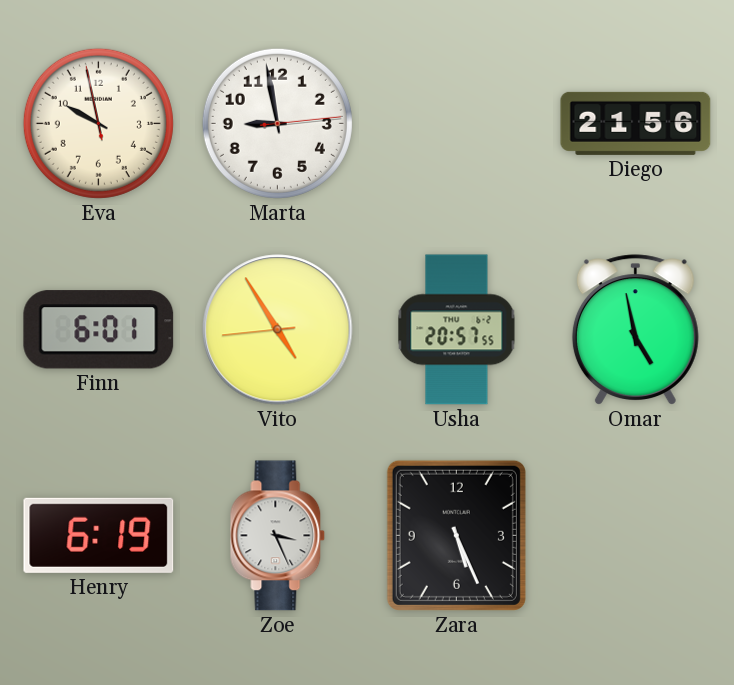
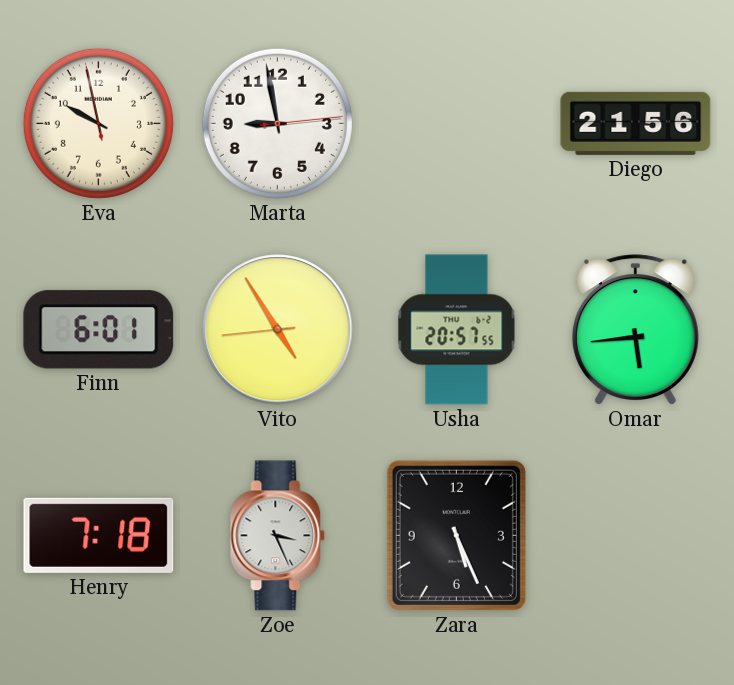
Omar: 4:58 -> 5:44
Henry: 6:19 -> 7:18
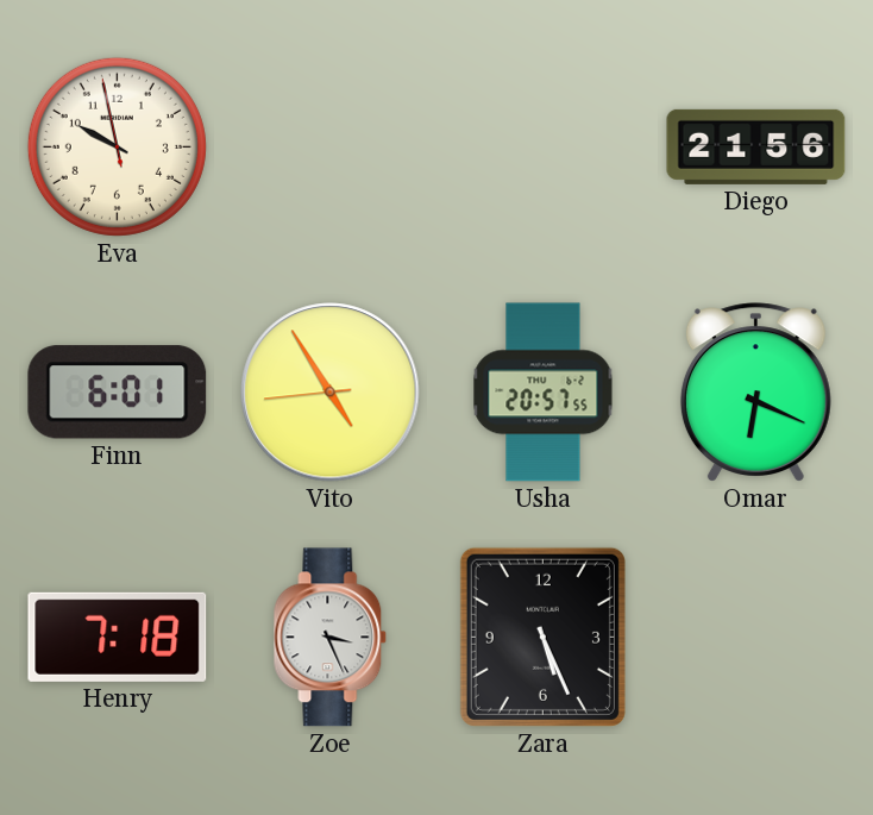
Marta: 8:58 -> none
Omar: 5:44 -> 6:19
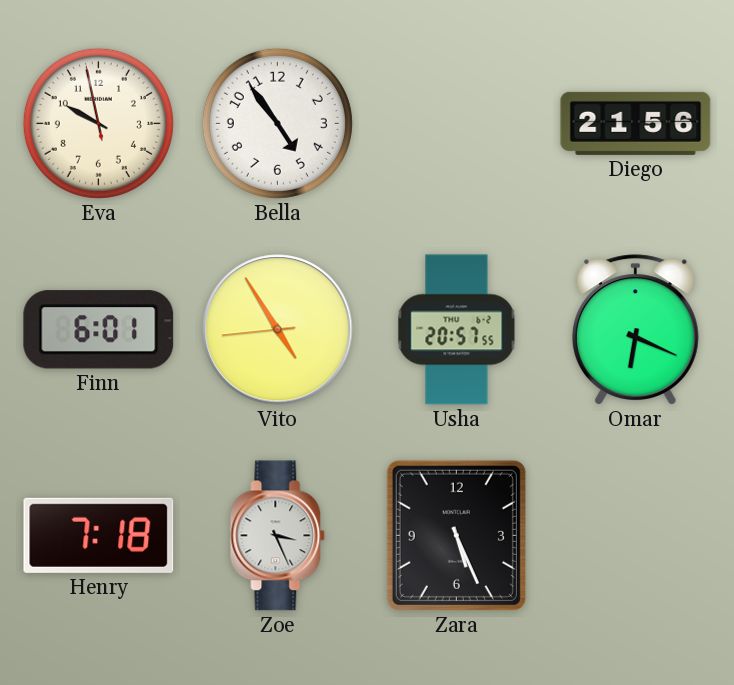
Bella: none -> 4:54
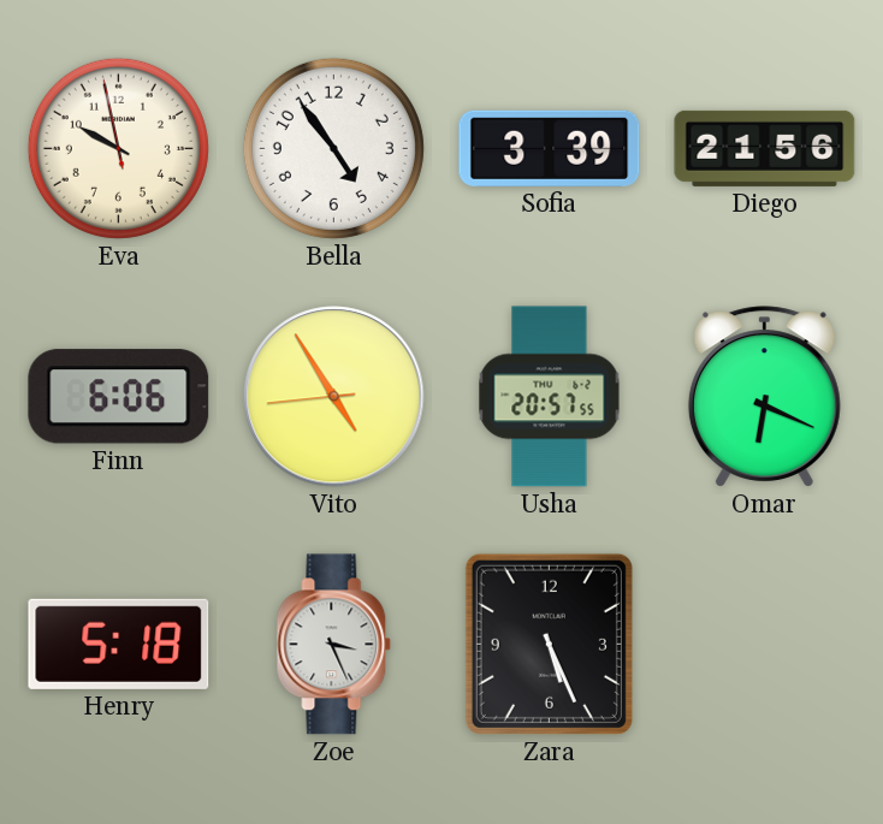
Sofia: none -> 3:39
Finn: 6:01 -> 6:06
Henry: 7:18 -> 5:18
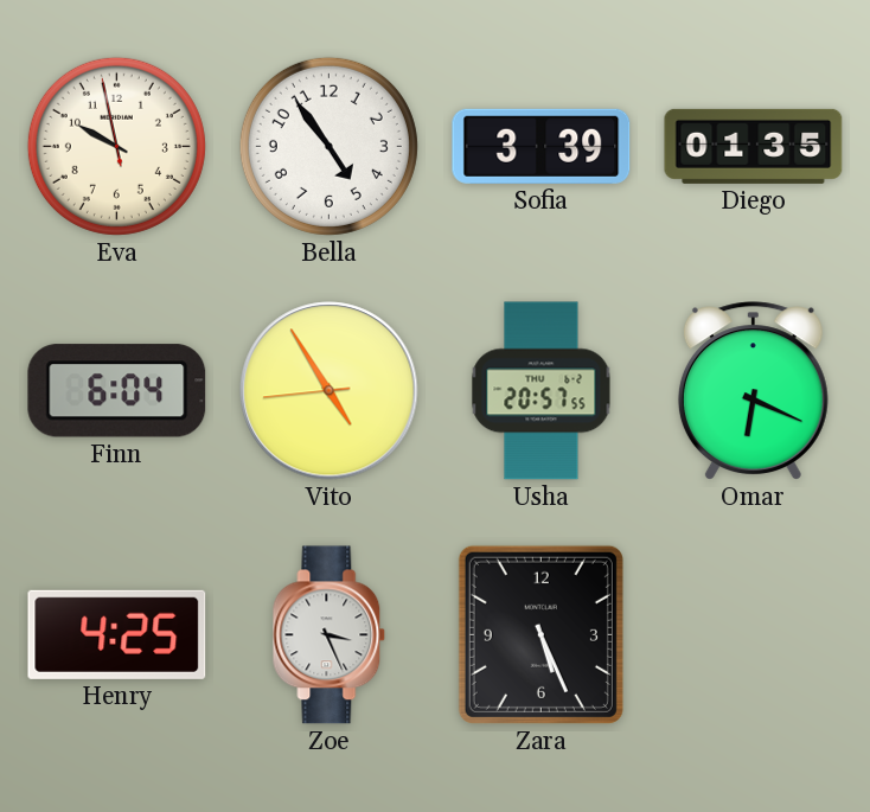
Diego: 21:56 -> 01:35
Finn: 6:06 -> 6:04
Henry: 5:18 -> 4:25
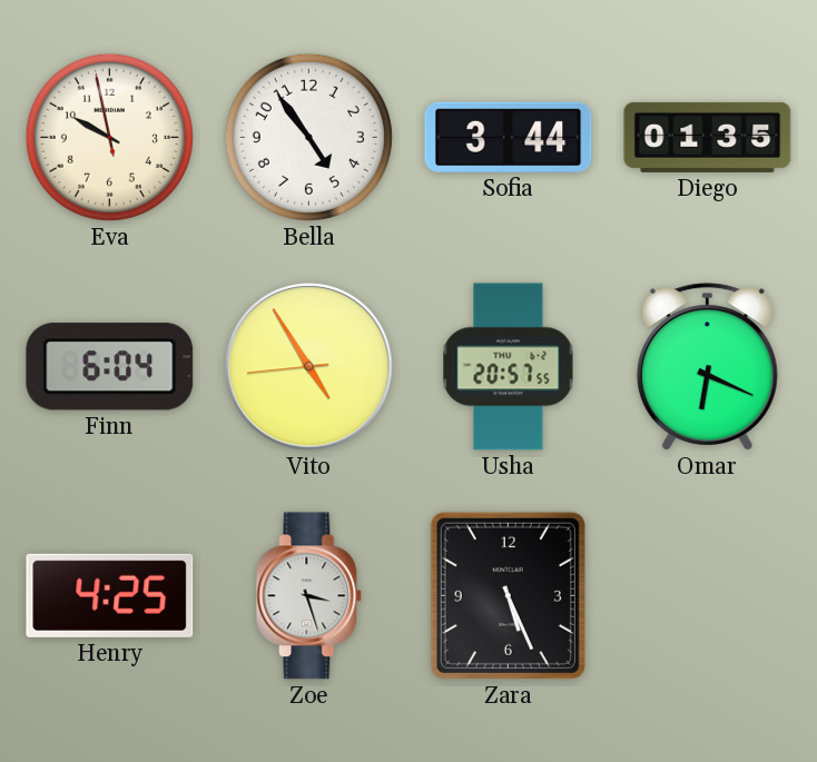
Sofia: 3:39 -> 3:44
Zoe: 3:26 -> 3:27
